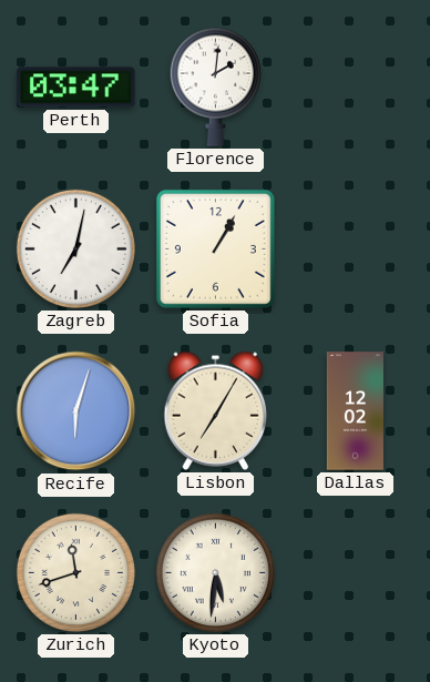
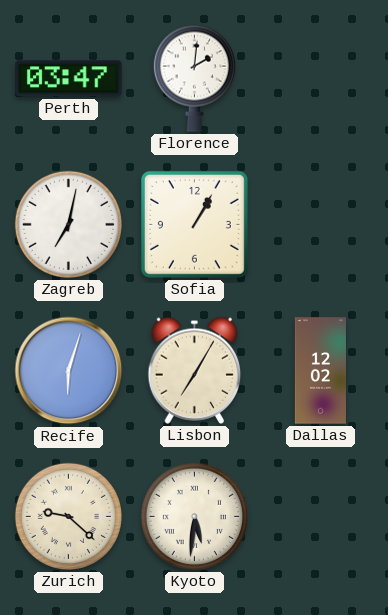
Zurich: 11:42 -> 9:22
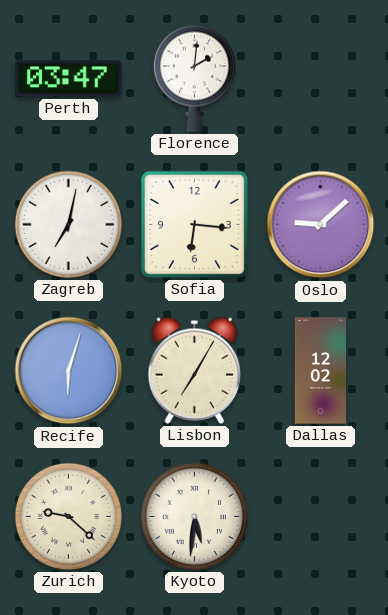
Sofia: 1:05 -> 6:16
Oslo: none -> 9:08
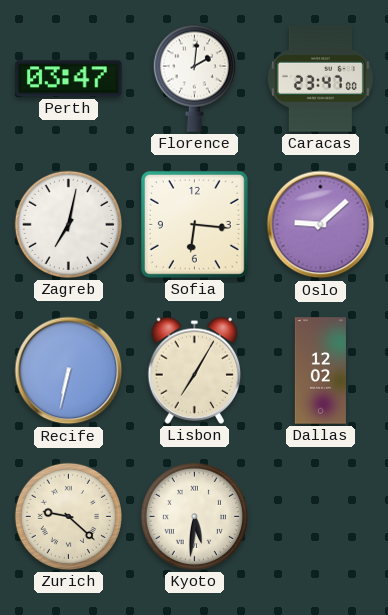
Caracas: none -> 23:47
Recife: 6:03 -> 6:32
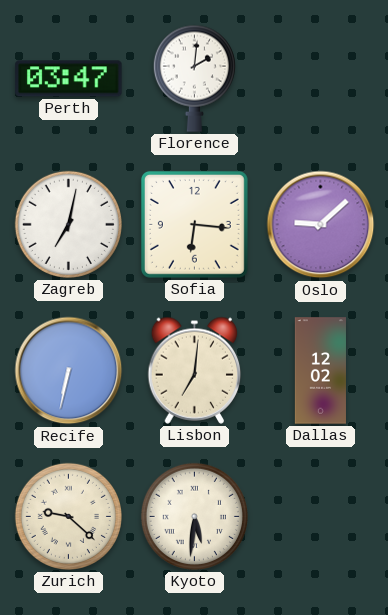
Caracas: 23:47 -> none
Lisbon: 7:05 -> 7:01
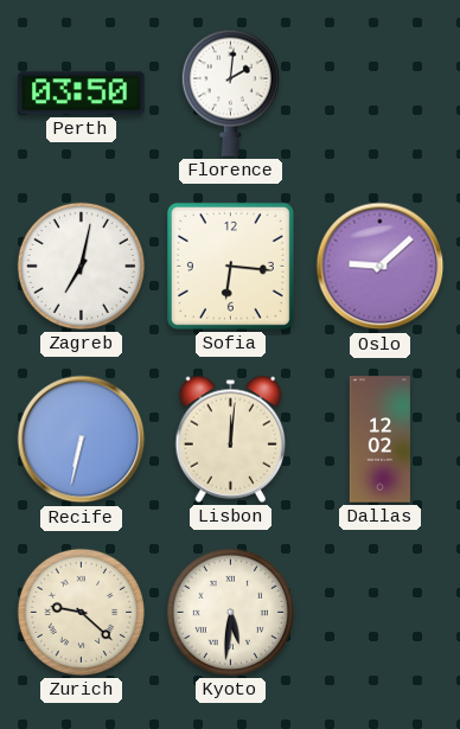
Perth: 03:47 -> 03:50
Lisbon: 7:01 -> 12:01
